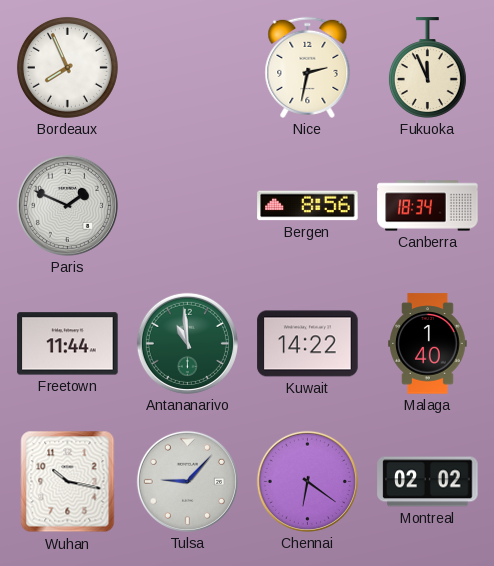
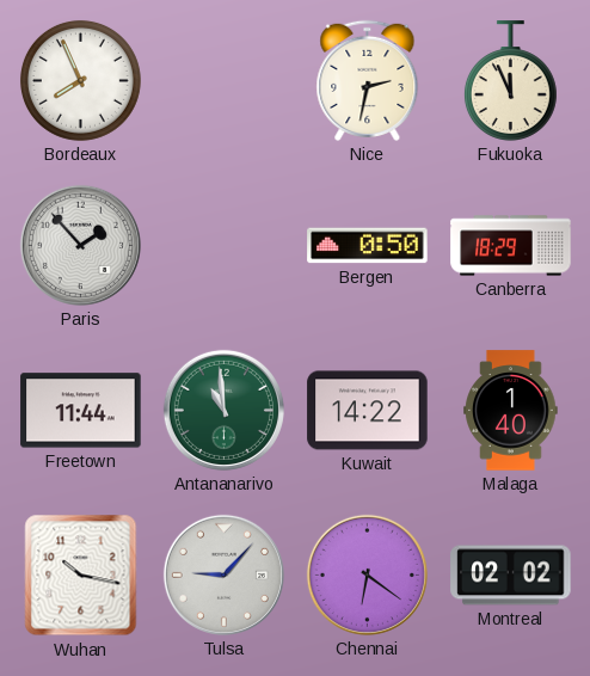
Paris: 1:49 -> 1:53
Bergen: 8:56 -> 0:50
Canberra: 18:34 -> 18:29
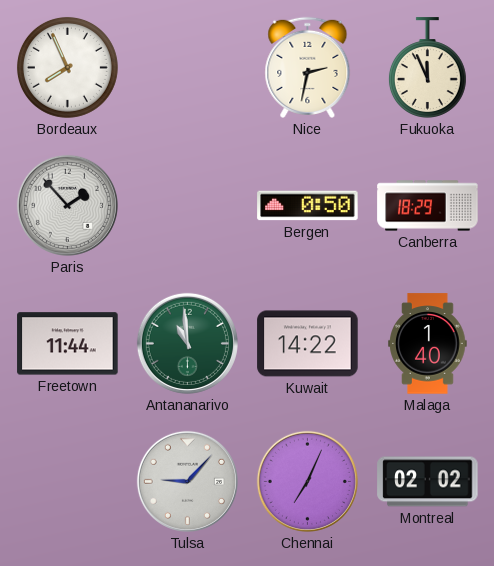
Wuhan: 10:17 -> none
Chennai: 6:21 -> 7:04
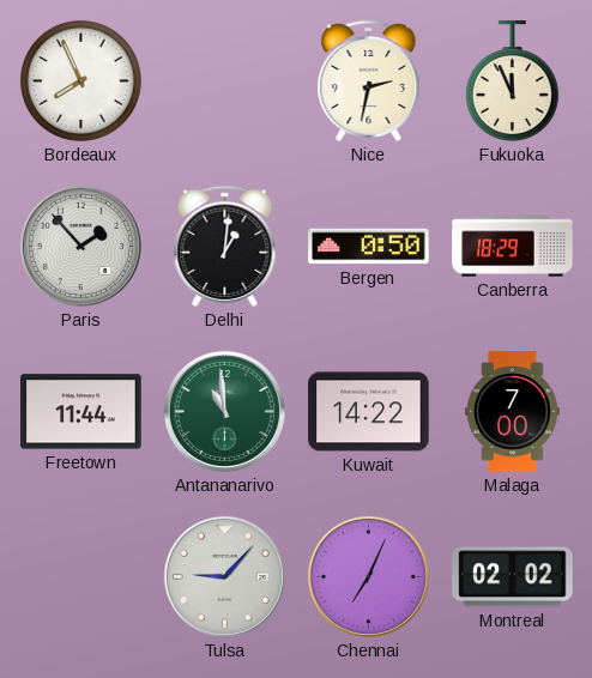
Delhi: none -> 1:01
Malaga: 1:40 -> 7:00
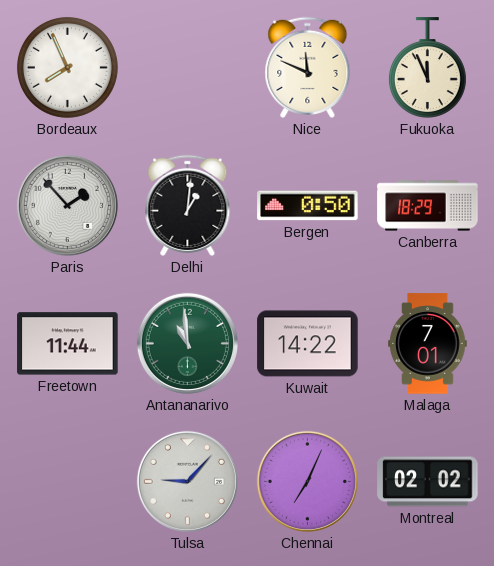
Nice: 2:32 -> 11:49
Malaga: 7:00 -> 7:01
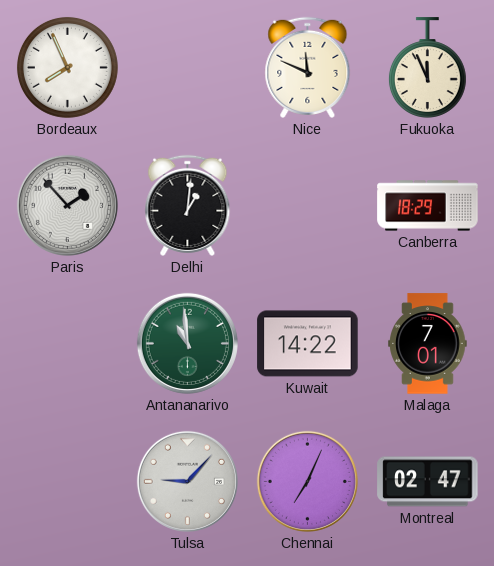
Bergen: 0:50 -> none
Freetown: 11:44 -> none
Montreal: 02:02 -> 02:47
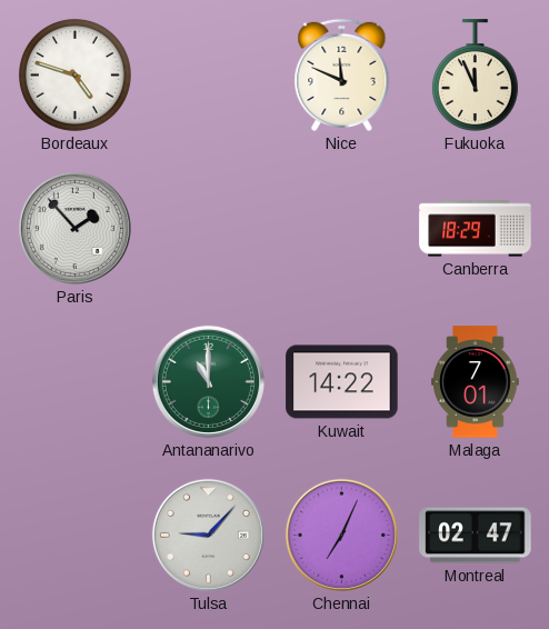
Bordeaux: 7:56 -> 4:48
Delhi: 1:01 -> none
Antananarivo: 10:59 -> 11:00
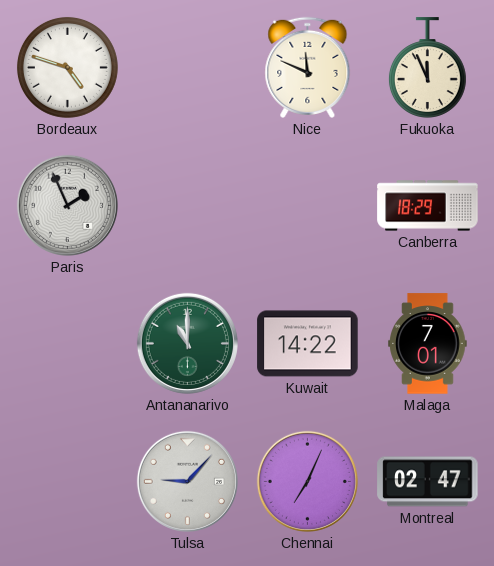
Paris: 1:53 -> 1:56
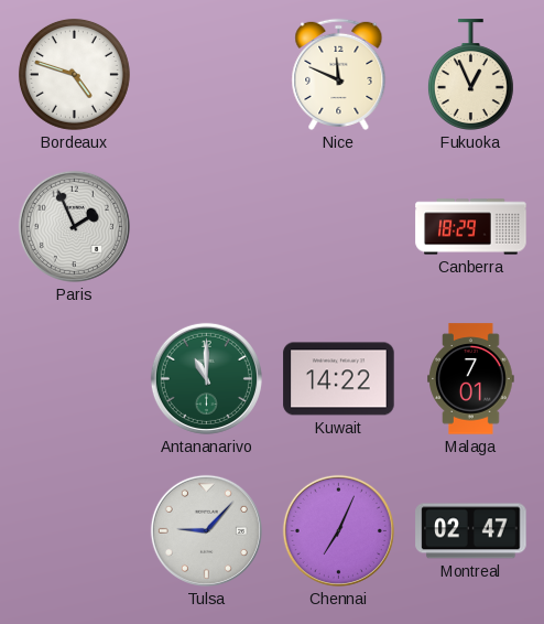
Fukuoka: 11:56 -> 12:56
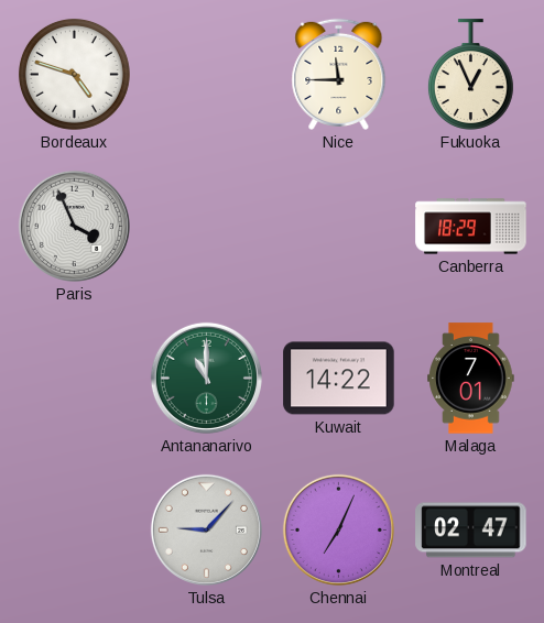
Nice: 11:49 -> 11:45
Paris: 1:56 -> 3:56
